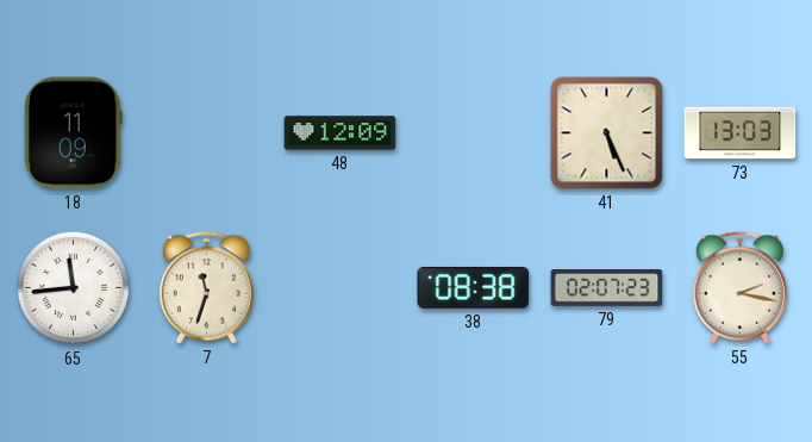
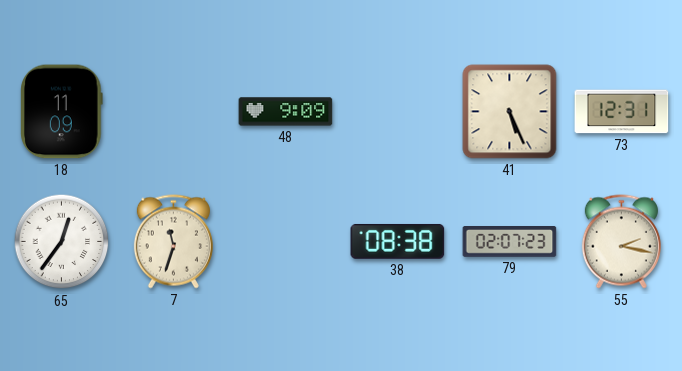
48: 12:09 -> 9:09
73: 13:03 -> 12:31
65: 11:44 -> 12:36
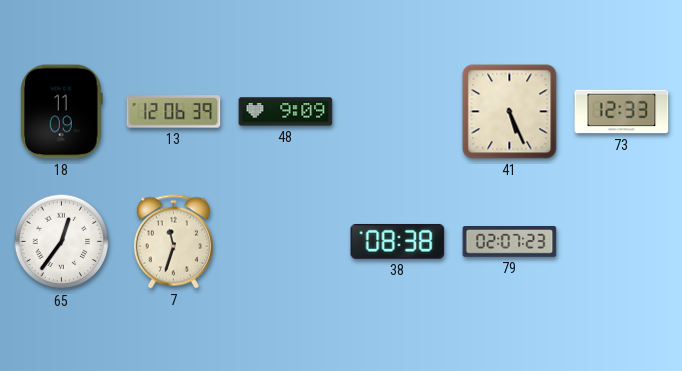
13: none -> 12:06
73: 12:31 -> 12:33
55: 2:17 -> none
